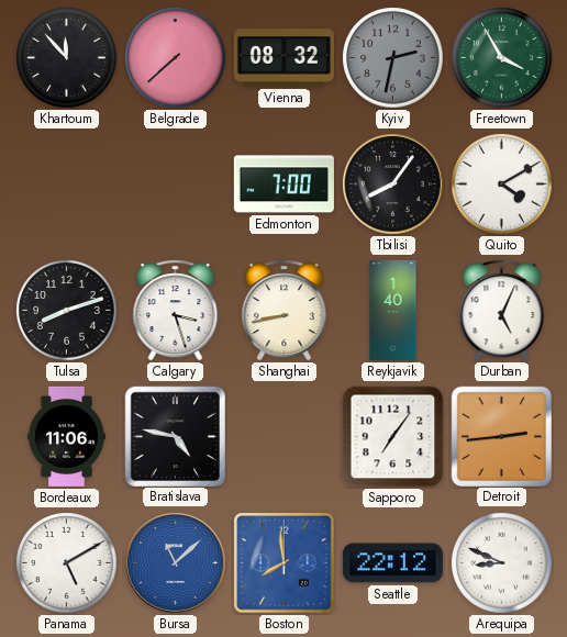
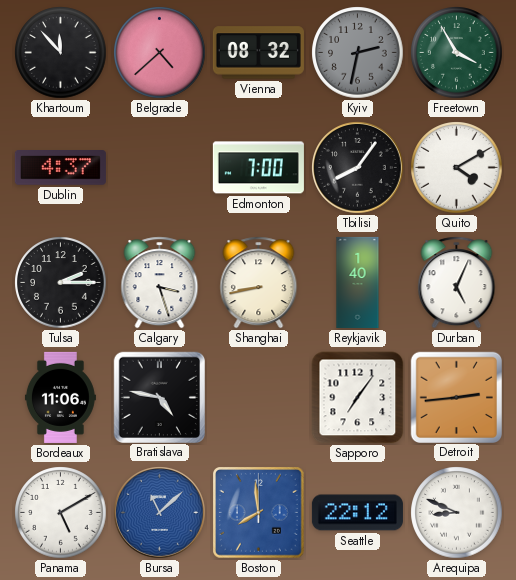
Belgrade: 7:38 -> 4:38
Dublin: none -> 4:37
Tulsa: 8:12 -> 2:15
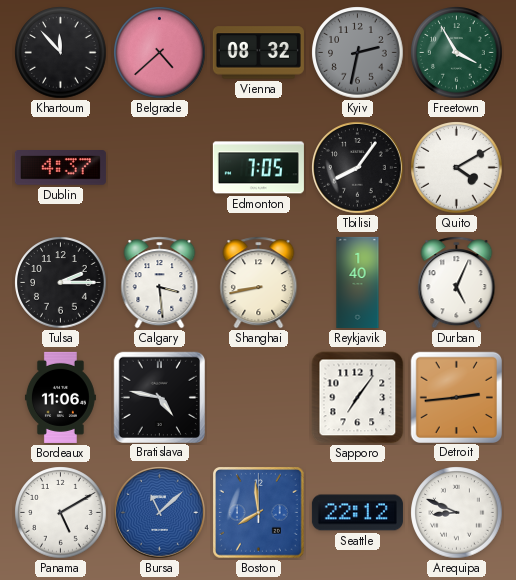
Edmonton: 7:00 -> 7:05
Calgary: 3:27 -> 3:29
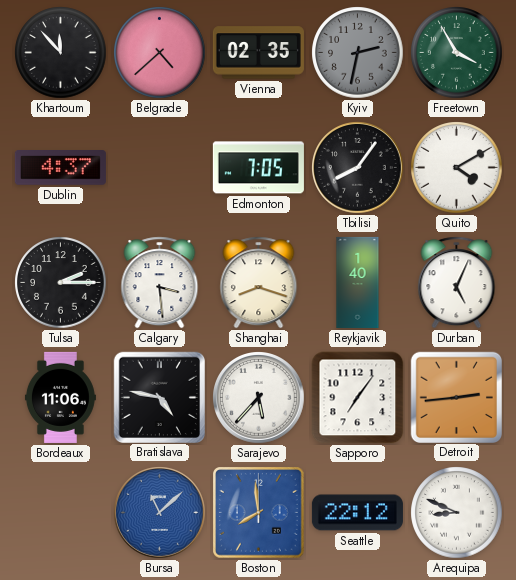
Vienna: 08:32 -> 02:35
Shanghai: 8:43 -> 8:18
Sarajevo: none -> 5:37
Panama: 5:10 -> none
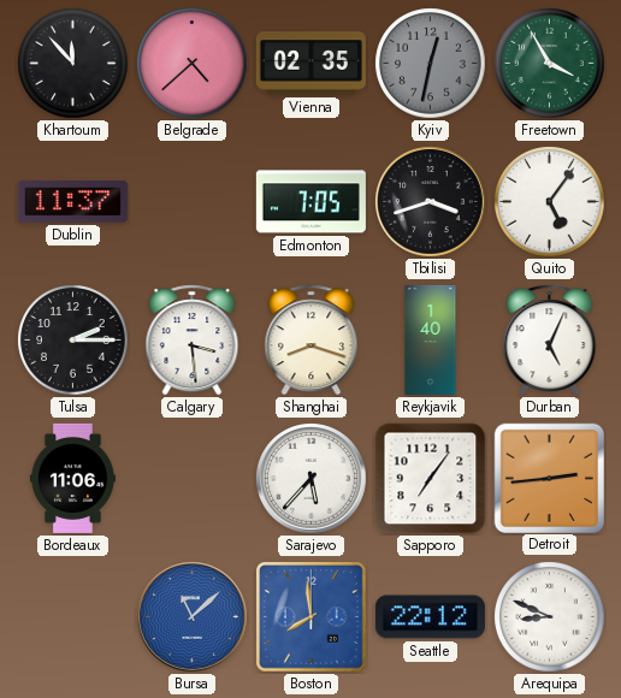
Kyiv: 2:32 -> 12:32
Dublin: 4:37 -> 11:37
Tbilisi: 8:06 -> 3:42
Quito: 4:10 -> 5:06
Bratislava: 4:47 -> none
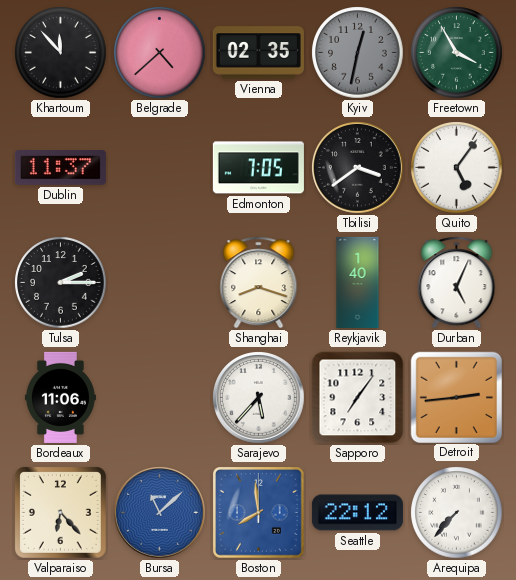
Tbilisi: 3:42 -> 3:39
Calgary: 3:29 -> none
Valparaiso: none -> 6:23
Arequipa: 8:49 -> 7:37
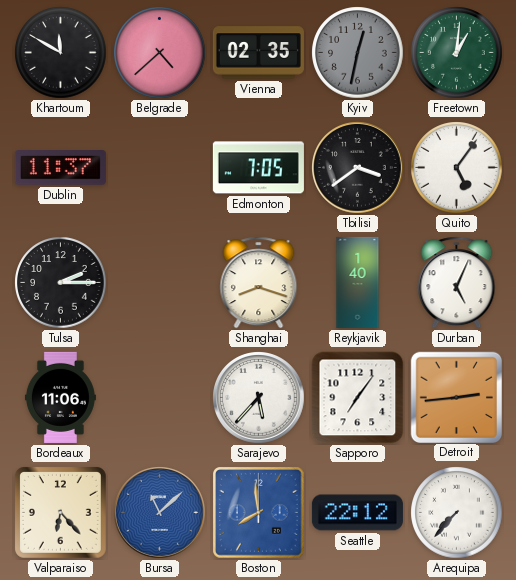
Khartoum: 11:53 -> 11:50
Freetown: 3:55 -> 1:01
